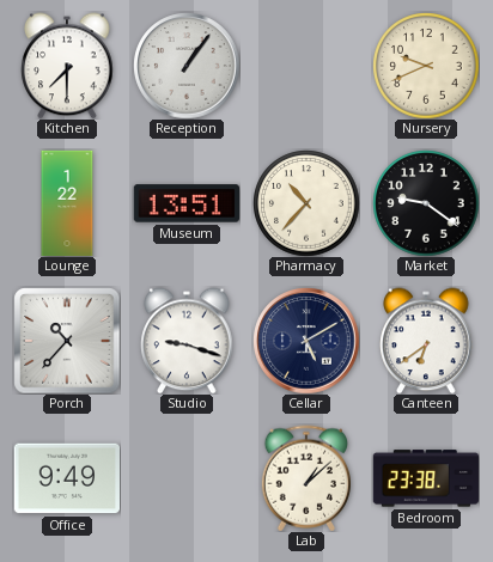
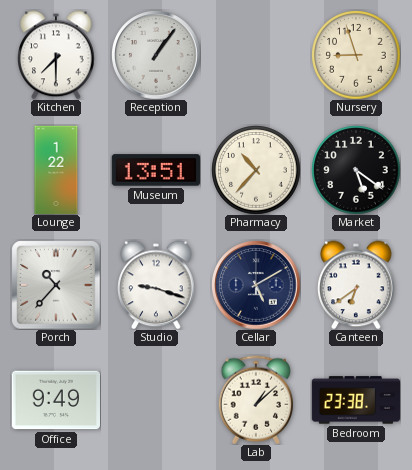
Nursery: 9:41 -> 8:57
Market: 9:21 -> 5:21
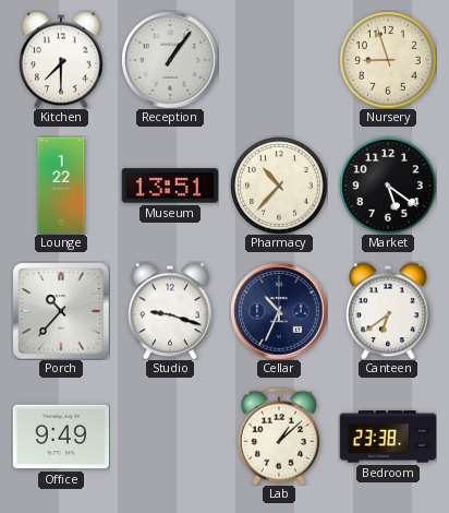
Cellar: 5:10 -> 10:34
